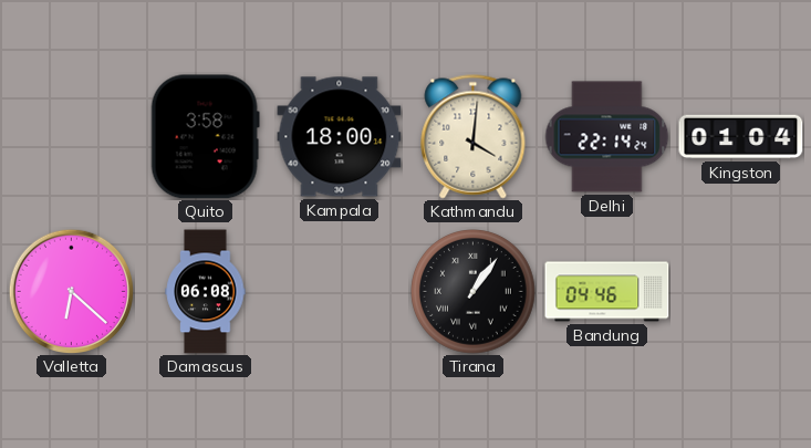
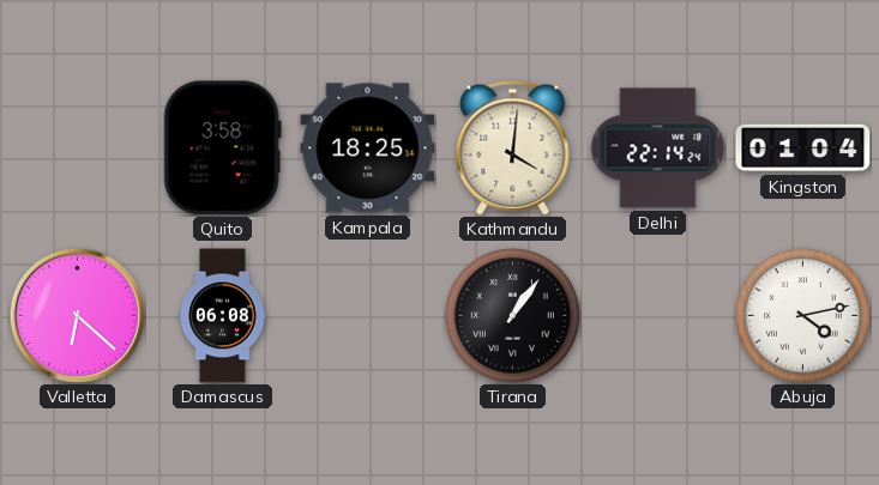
Kampala: 18:00 -> 18:25
Bandung: 04:46 -> none
Abuja: none -> 4:13
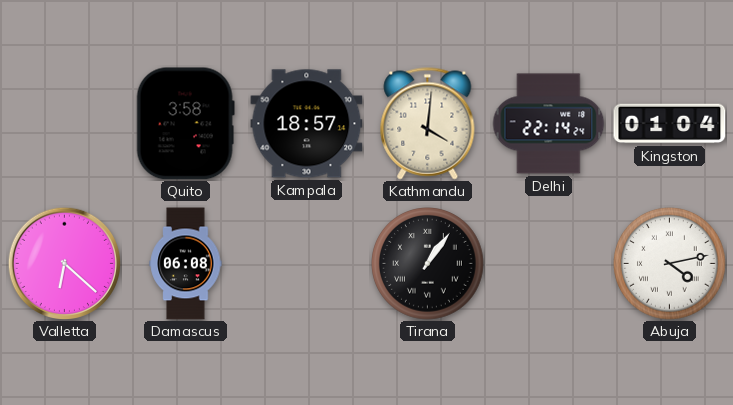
Kampala: 18:25 -> 18:57
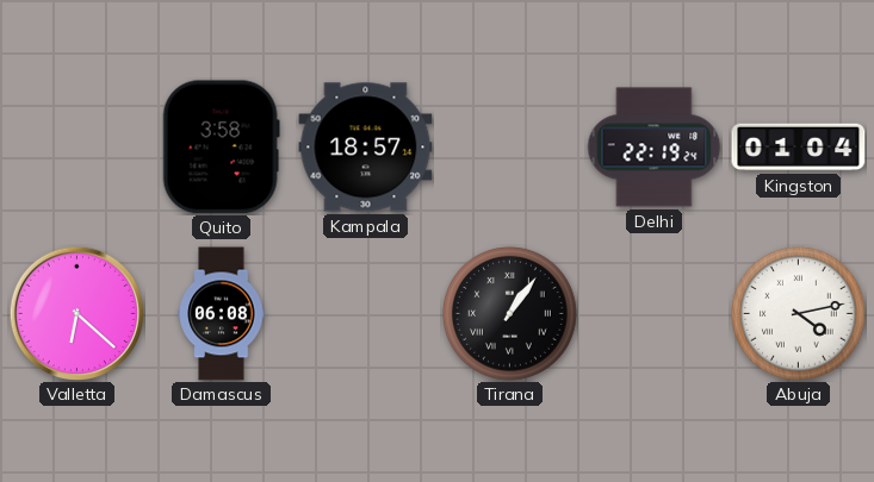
Kathmandu: 4:01 -> none
Delhi: 22:14 -> 22:19
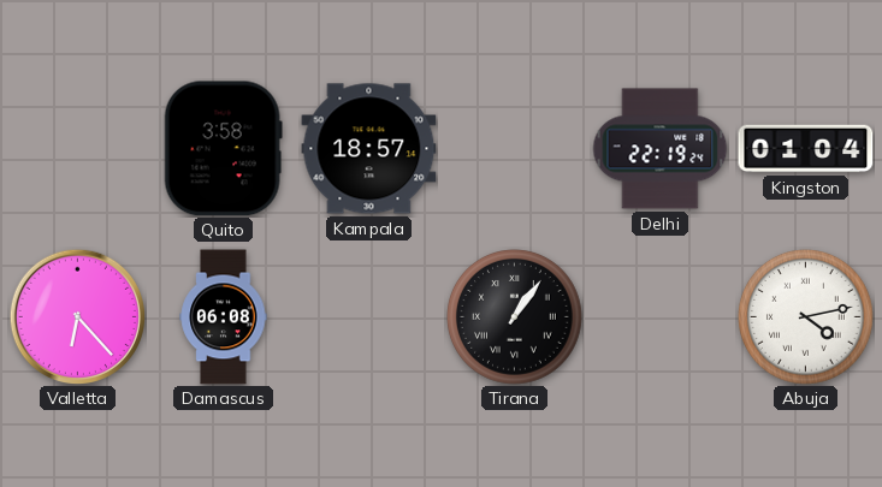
Valletta: 6:22 -> 6:23
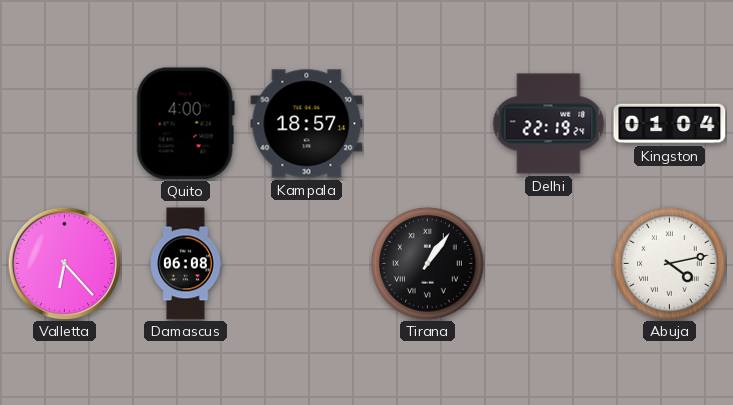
Quito: 3:58 -> 4:00
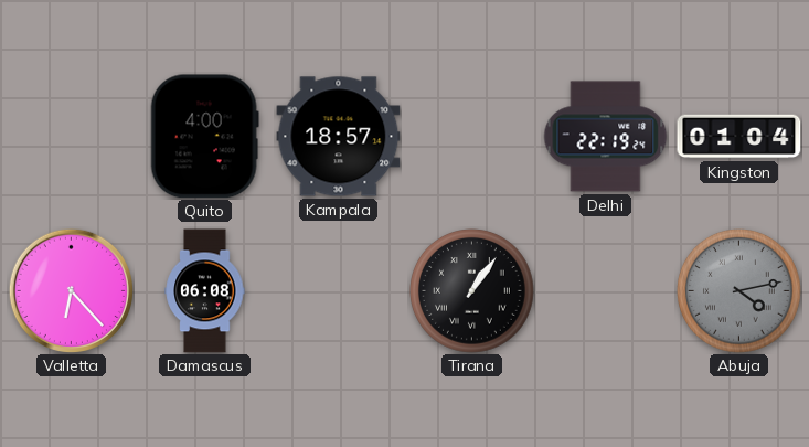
Abuja dial: white -> grey
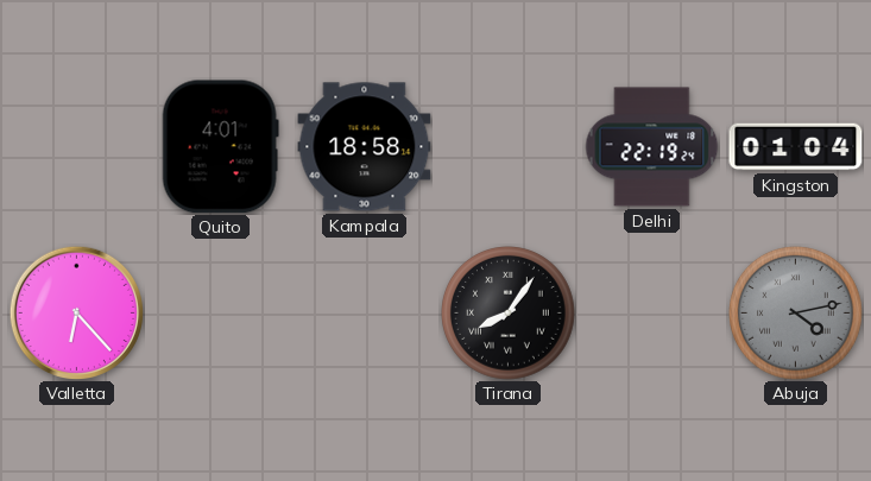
Quito: 4:00 -> 4:01
Kampala: 18:57 -> 18:58
Damascus: 06:08 -> none
Tirana: 1:06 -> 8:06
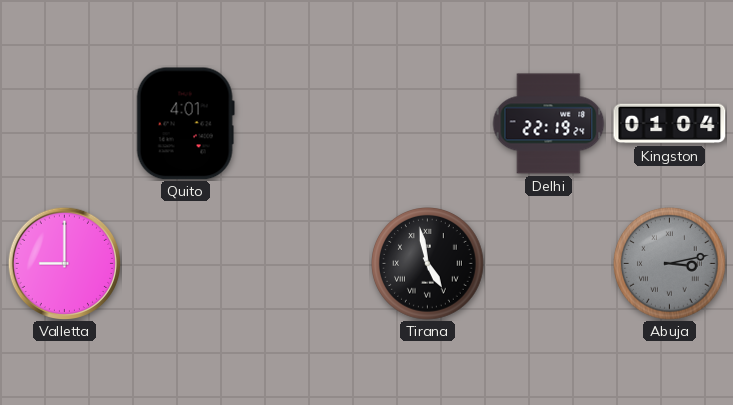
Kampala: 18:58 -> none
Valletta: 6:23 -> 9:00
Tirana: 8:06 -> 4:58
Abuja: 4:13 -> 3:13
